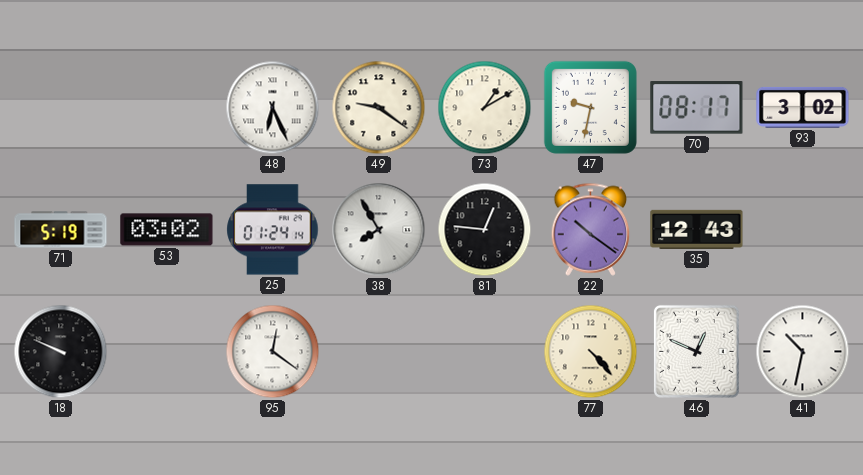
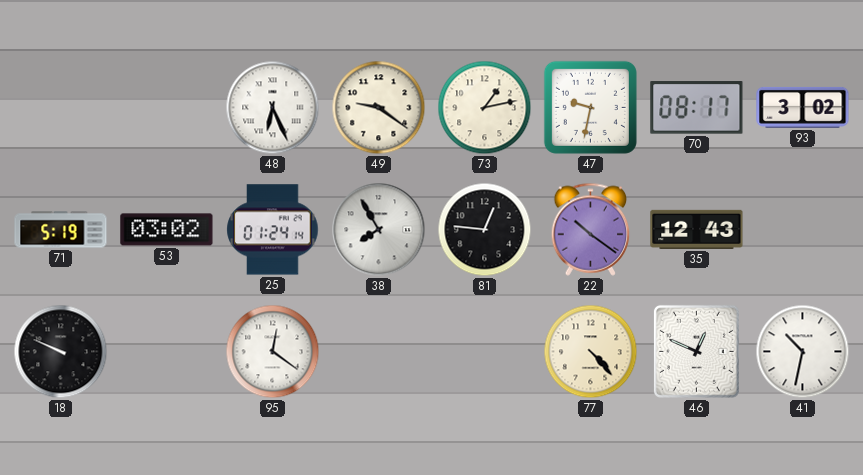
73: 1:10 -> 1:13
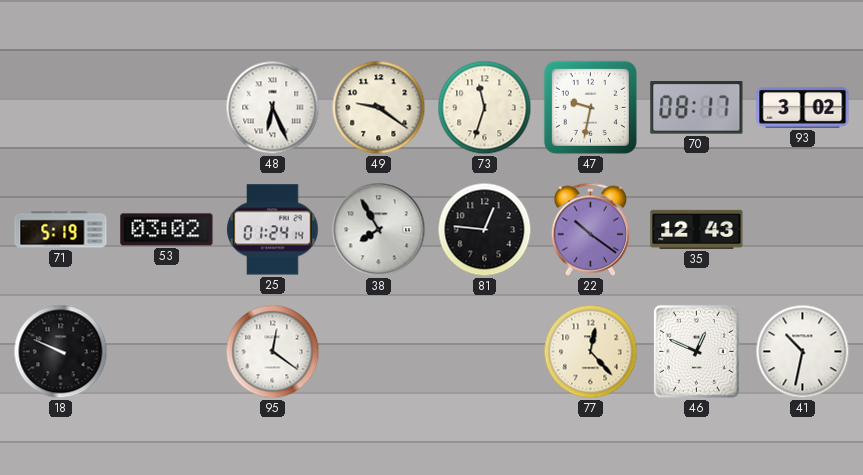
73: 1:13 -> 11:33
77: 4:23 -> 12:23
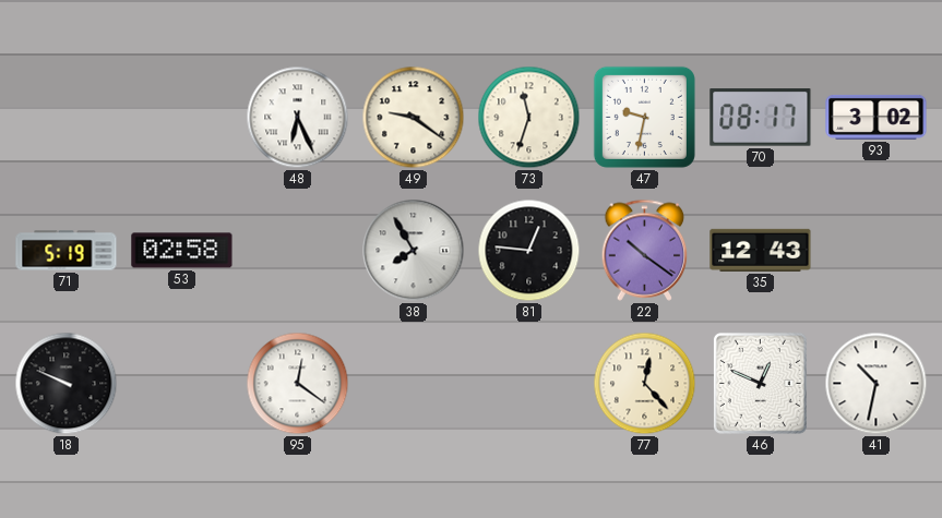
53: 03:02 -> 02:58
25: 01:24 -> none
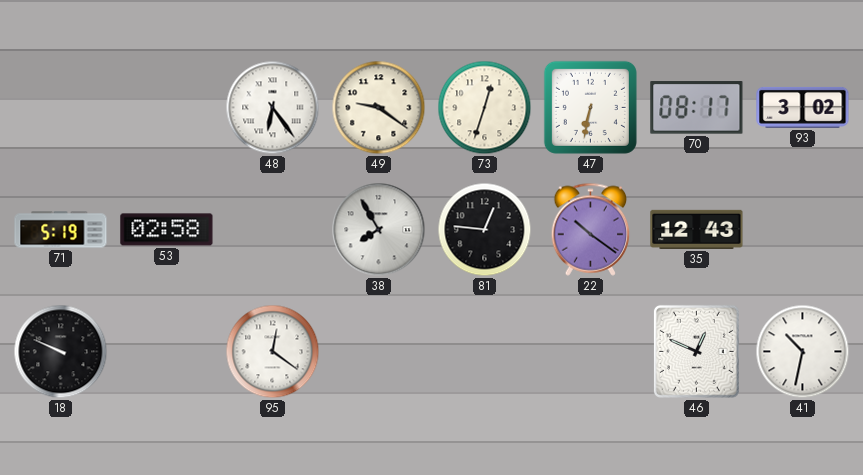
48: 6:26 -> 6:24
73: 11:33 -> 12:33
47: 9:32 -> 6:32
77: 12:23 -> none
